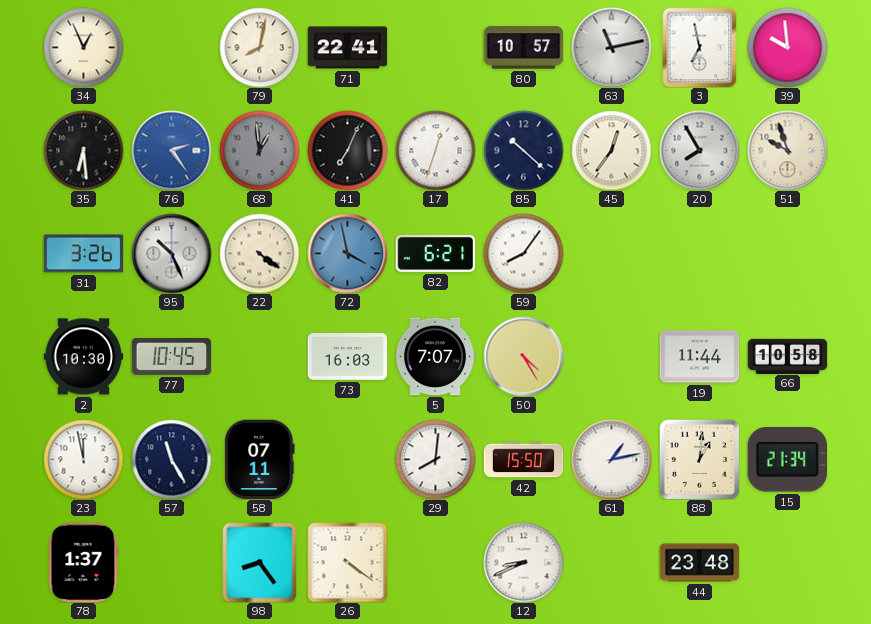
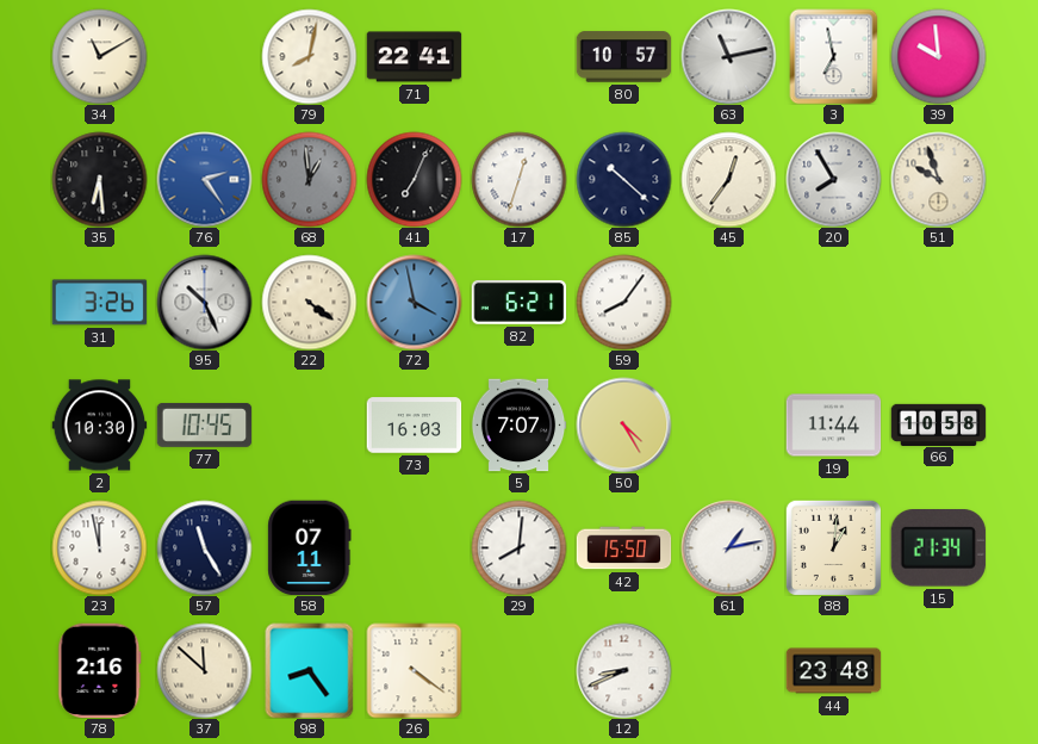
34: 12:56 -> 11:10
78: 1:37 -> 2:16
37: none -> 11:52
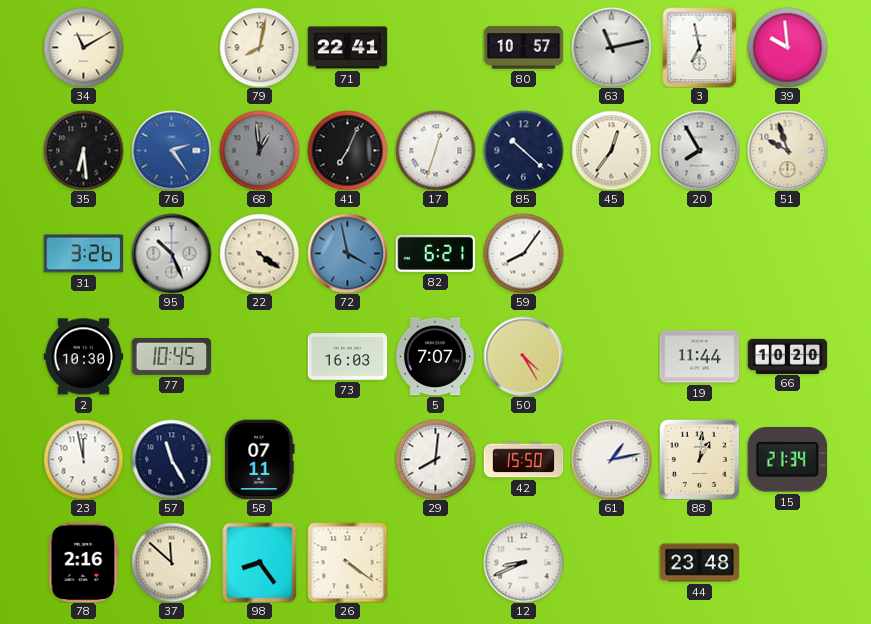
66: 10:58 -> 10:20
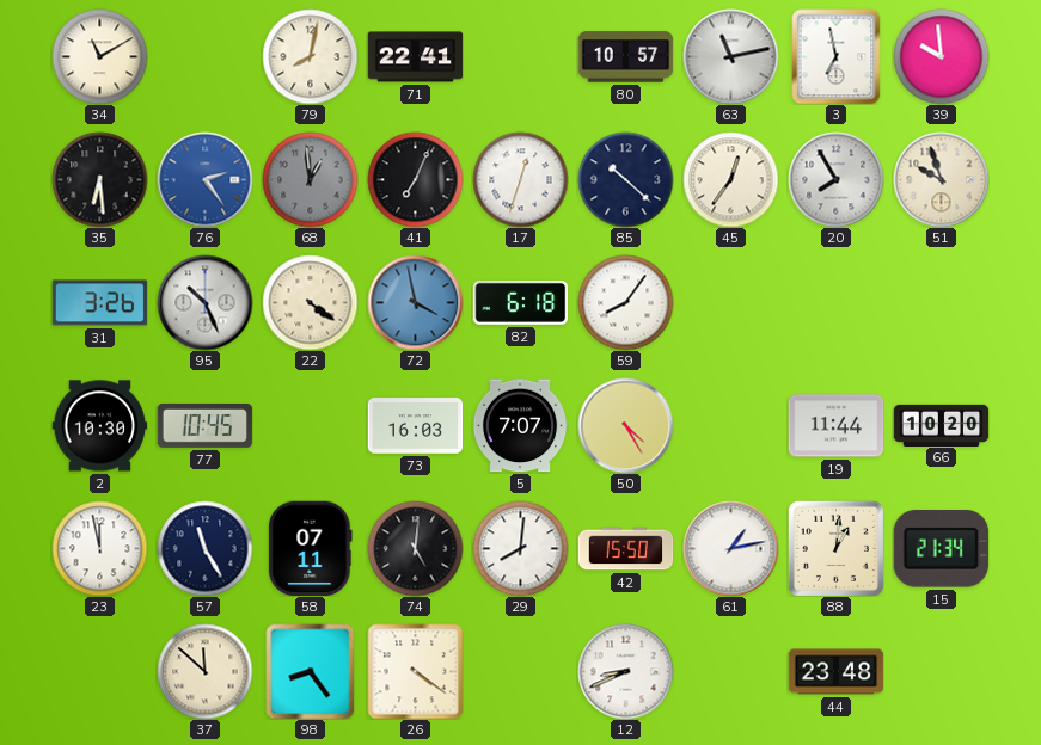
82: 6:21 -> 6:18
74: none -> 5:01
78: 2:16 -> none
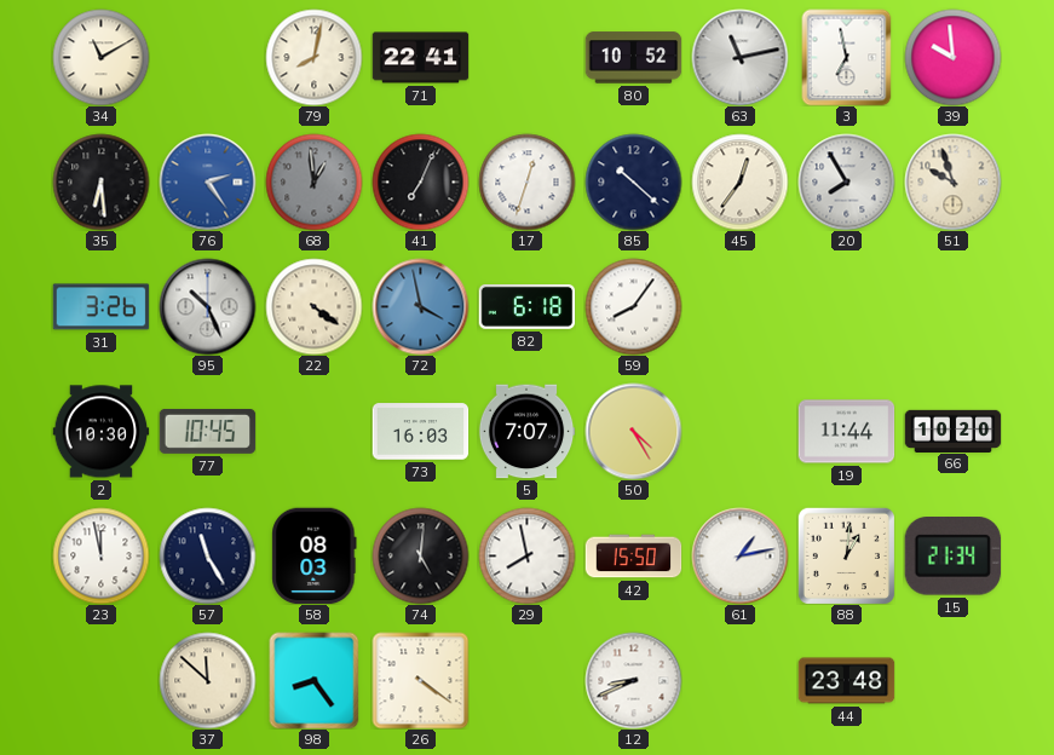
80: 10:57 -> 10:52
58: 07:11 -> 08:03
29: 8:01 -> 7:58
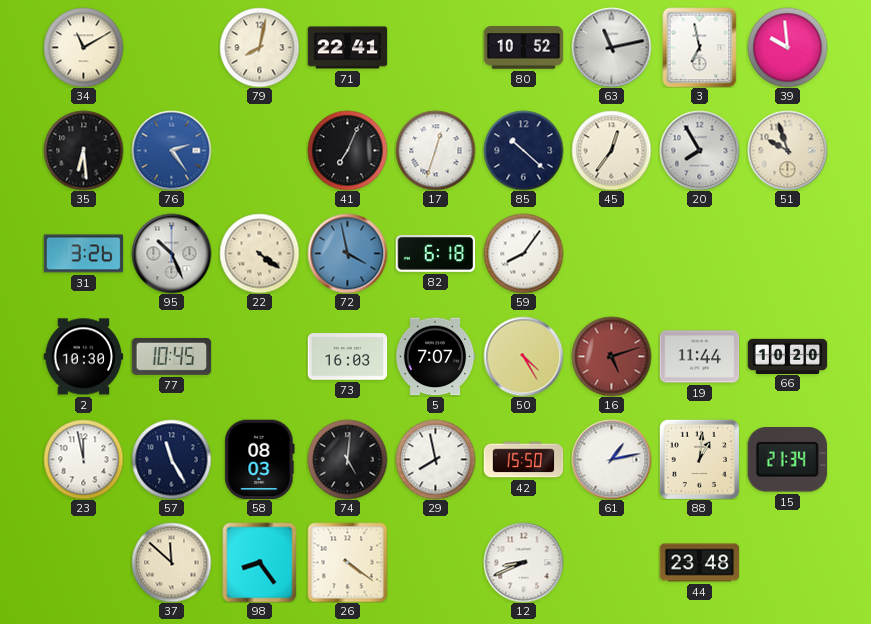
68: 12:59 -> none
16: none -> 5:12
